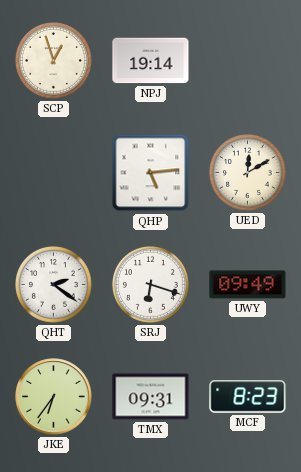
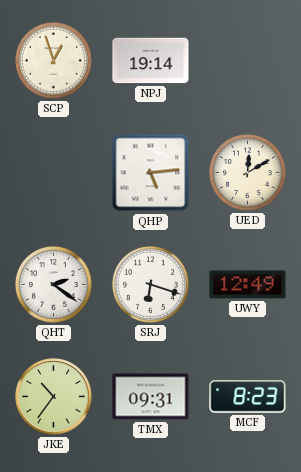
UWY: 09:49 -> 12:49
JKE: 6:36 -> 10:36
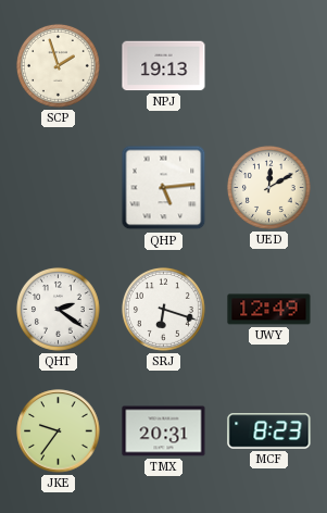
SCP: 12:57 -> 1:57
NPJ: 19:14 -> 19:13
JKE: 10:36 -> 9:36
TMX: 09:31 -> 20:31
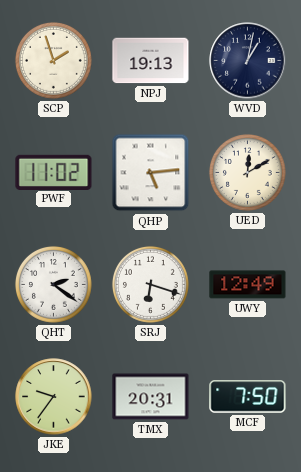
WVD: none -> 1:02
PWF: none -> 11:02
MCF: 8:23 -> 7:50
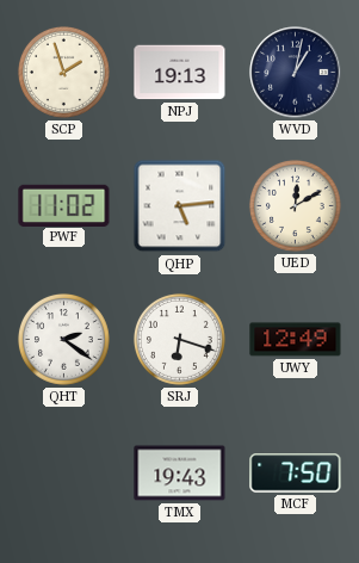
JKE: 9:36 -> none
TMX: 20:31 -> 19:43
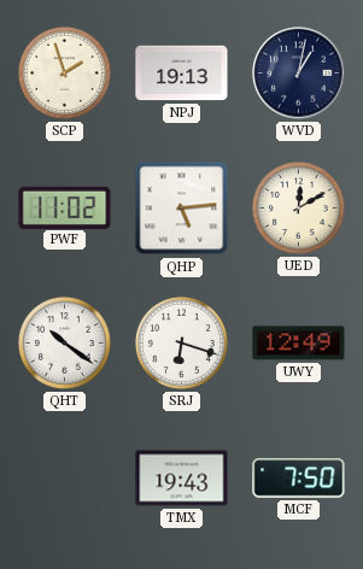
QHT: 2:21 -> 10:21
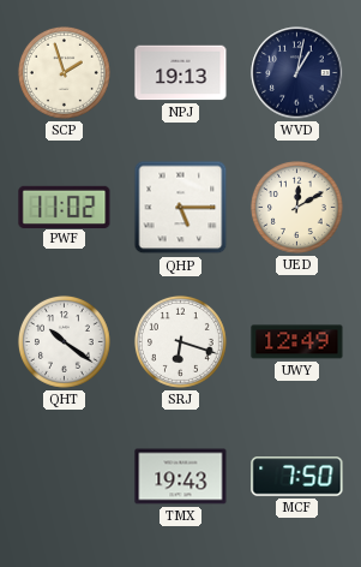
QHP: 5:14 -> 5:15
